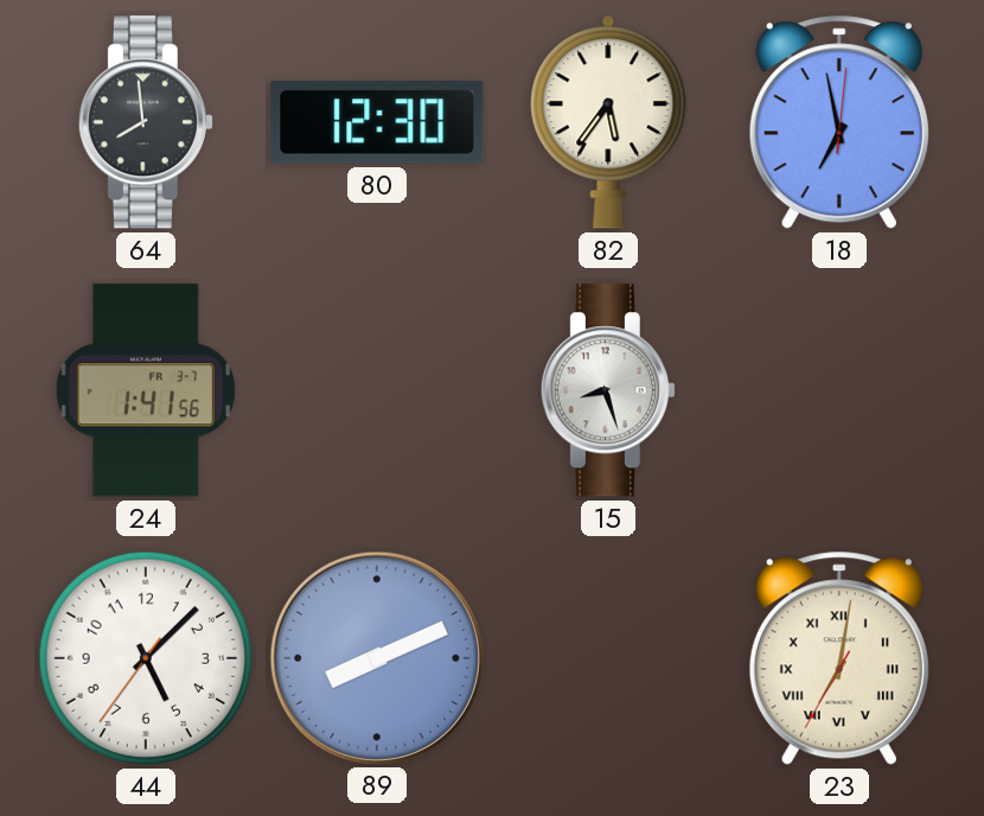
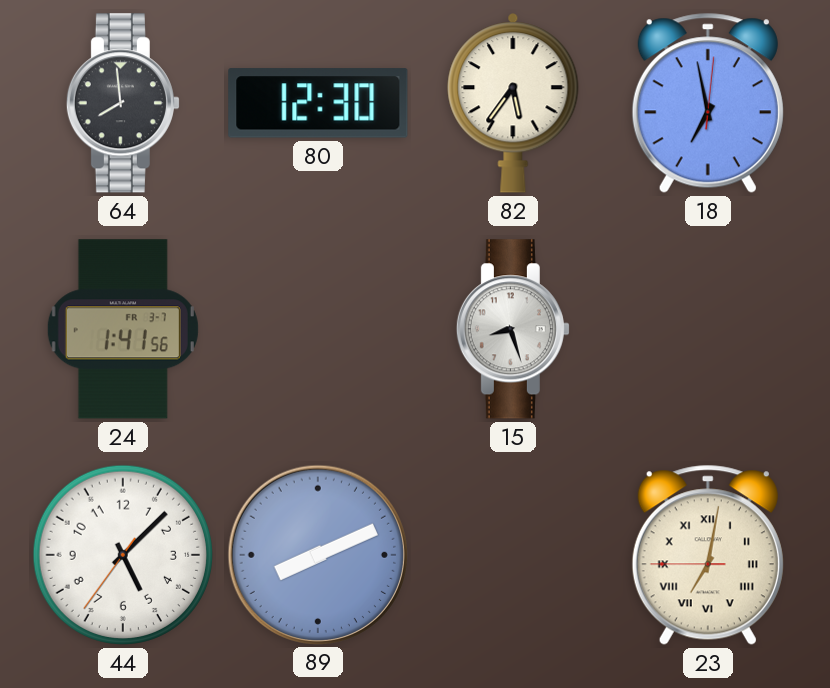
23: 7:01:35 -> 7:01:45
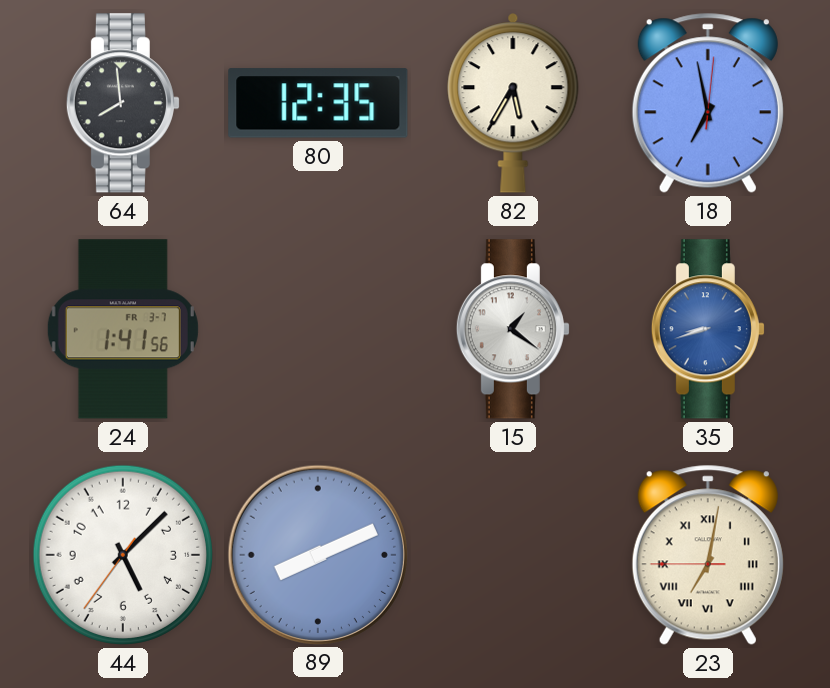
80: 12:30 -> 12:35
82: 5:36 -> 5:35
15: 8:27 -> 1:21
35: none -> 8:42
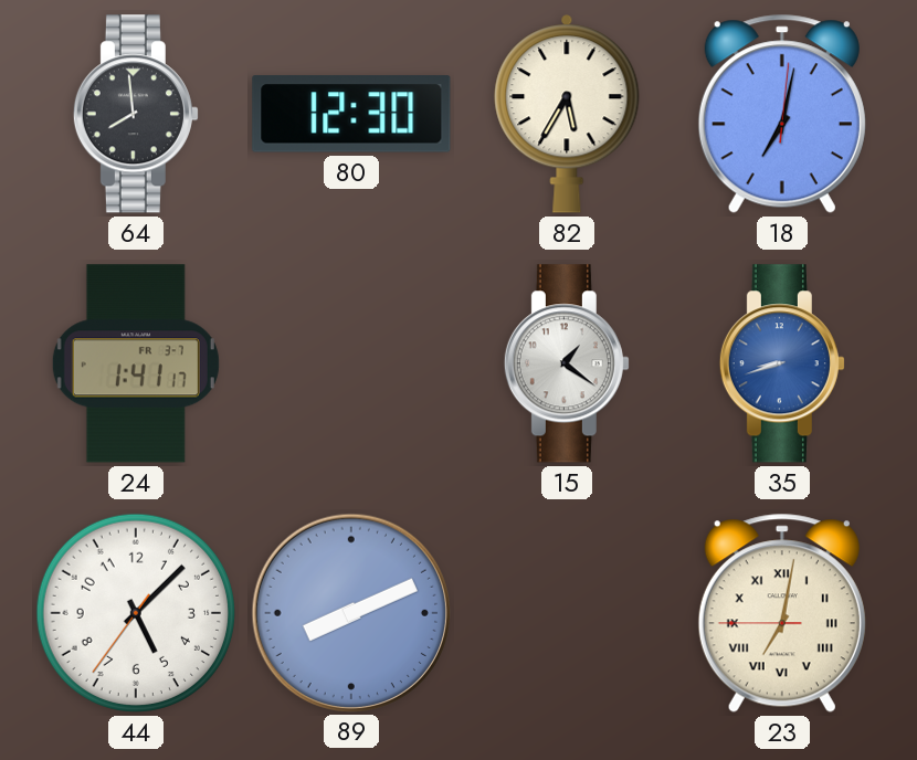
80: 12:35 -> 12:30
18: 6:58 -> 7:02
24: 1:41:56 -> 1:41:17
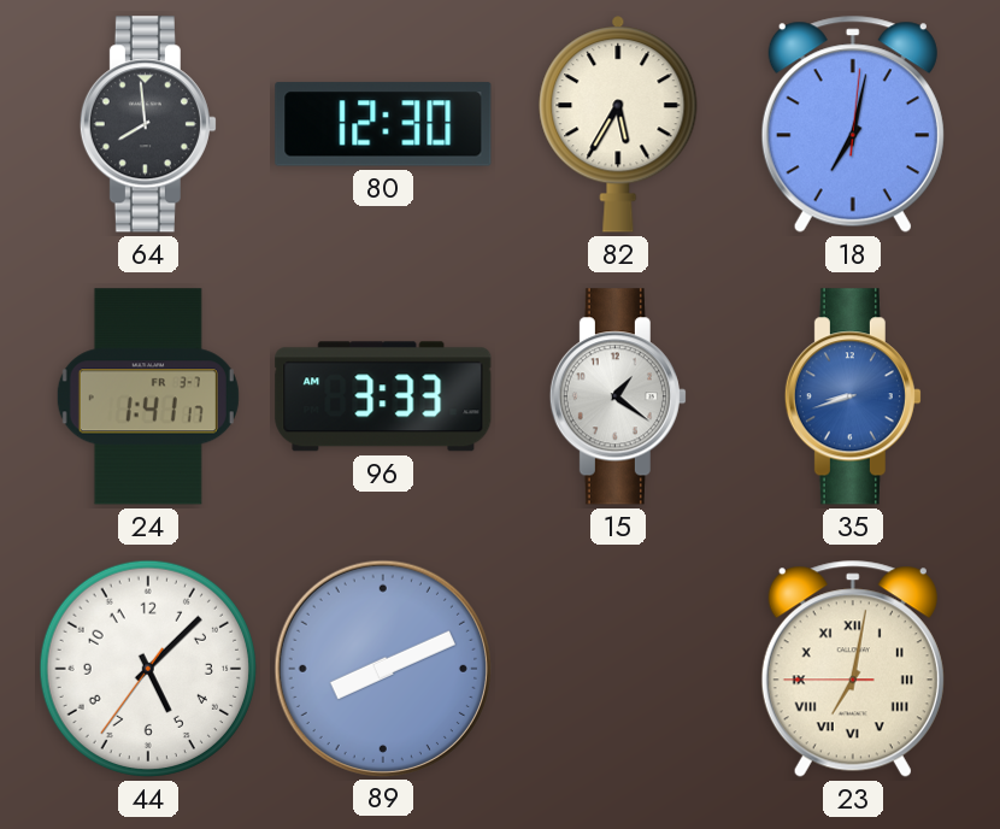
96: none -> 3:33
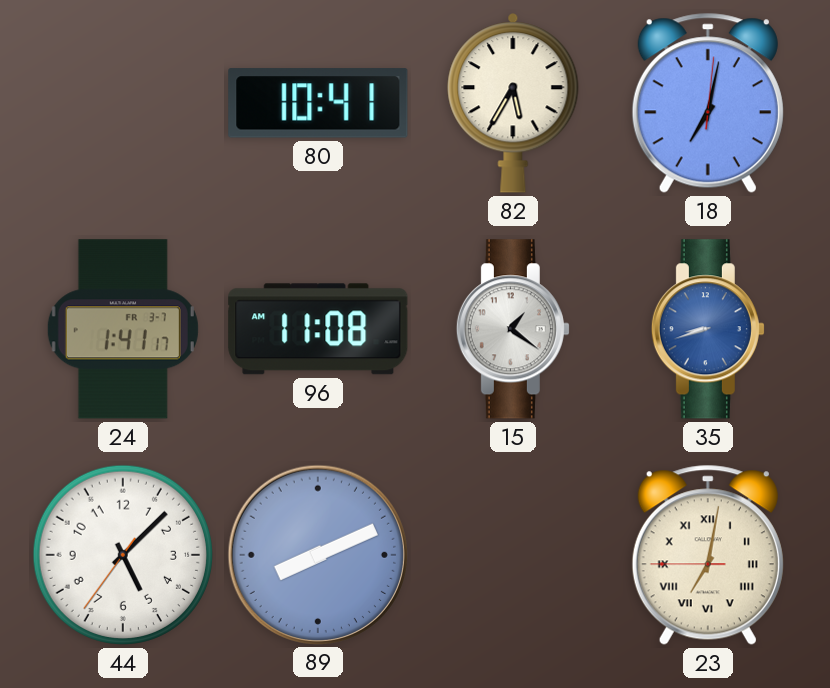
64: 7:59 -> none
80: 12:30 -> 10:41
96: 3:33 -> 11:08
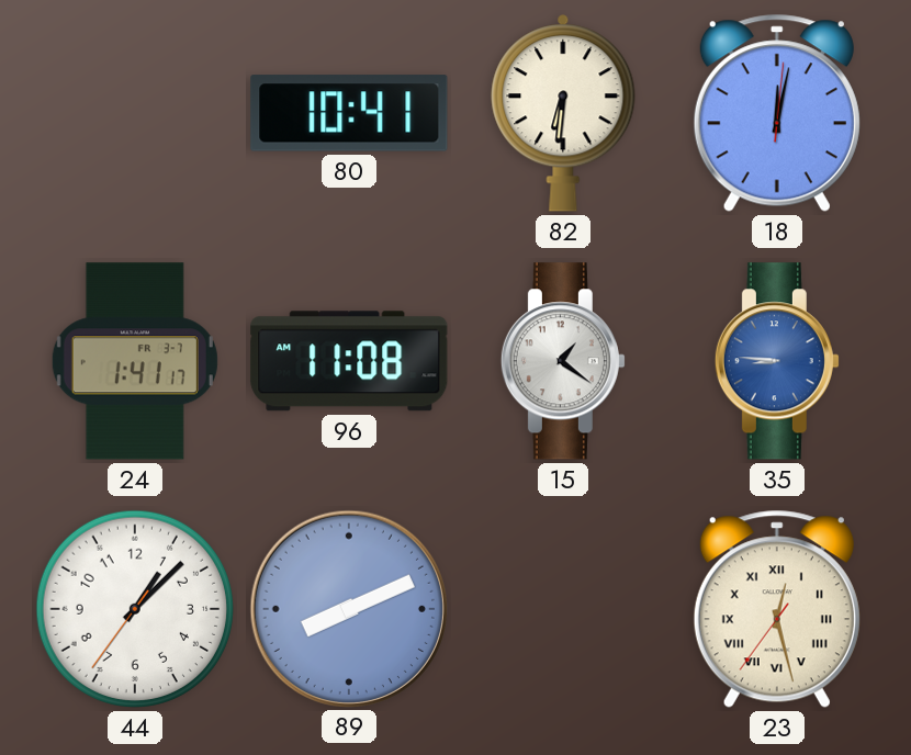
82: 5:35 -> 6:31
18: 7:02 -> 12:02
35: 8:42 -> 8:46
44: 5:07 -> 1:07
23: 7:01 -> 12:27
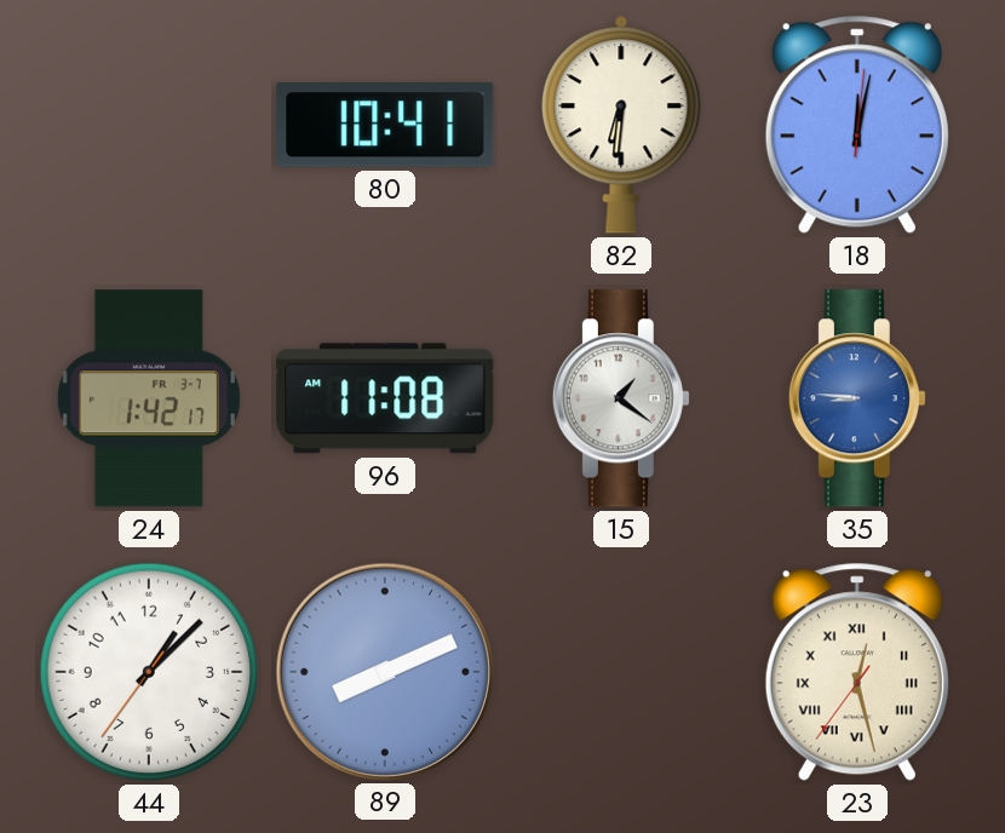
24: 1:41 -> 1:42
